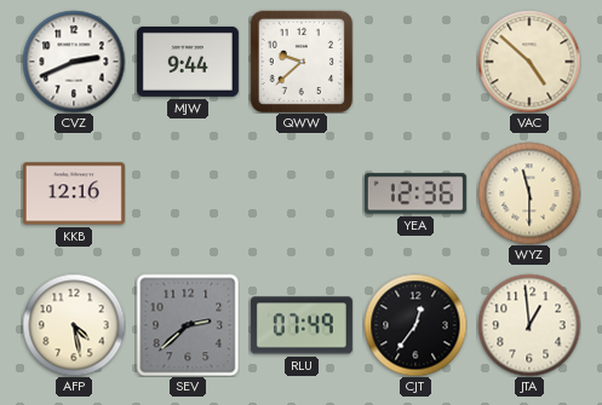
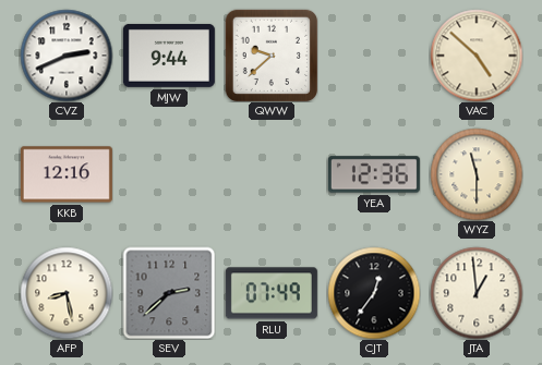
AFP: 4:28 -> 8:28
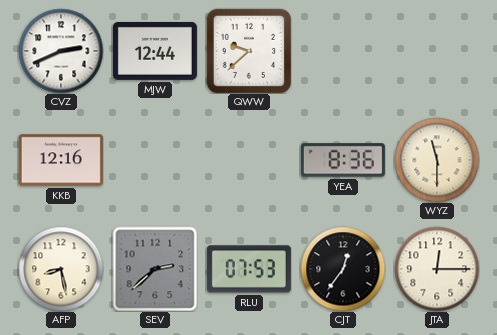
MJW: 9:44 -> 12:44
VAC: 4:52 -> none
YEA: 12:36 -> 8:36
RLU: 07:49 -> 07:53
JTA: 12:59 -> 12:15
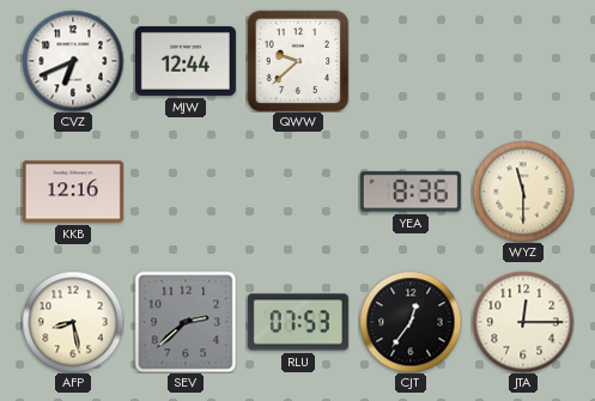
CVZ: 2:41 -> 6:41
